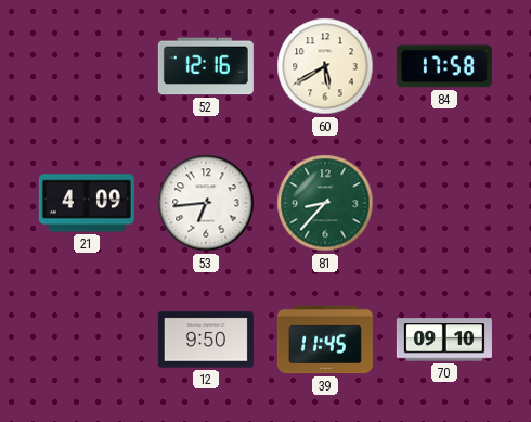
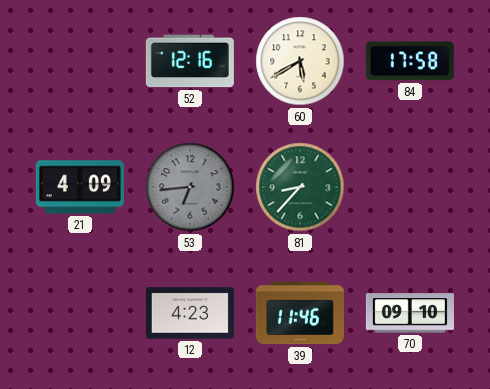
53 dial: white -> grey
12: 9:50 -> 4:23
39: 11:45 -> 11:46
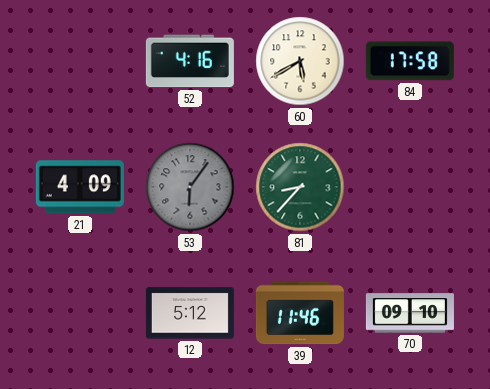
52: 12:16 -> 4:16
53: 6:44 -> 6:06
12: 4:23 -> 5:12
